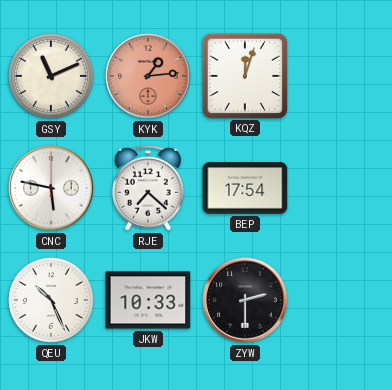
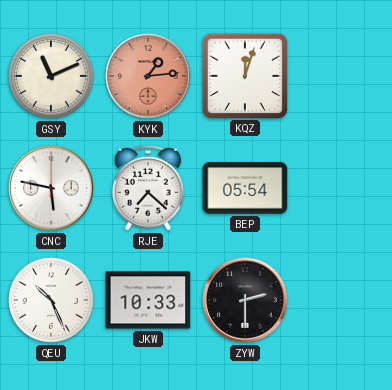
BEP: 17:54 -> 05:54
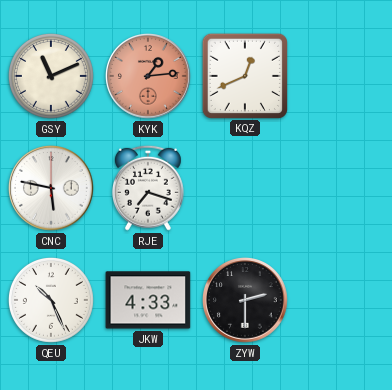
KQZ: 12:03 -> 12:41
RJE: 7:22 -> 7:18
BEP: 05:54 -> none
JKW: 10:33 -> 4:33
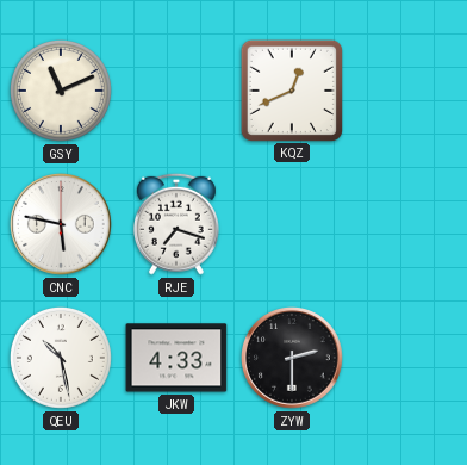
KYK: 1:14 -> none
QEU: 10:26 -> 10:28
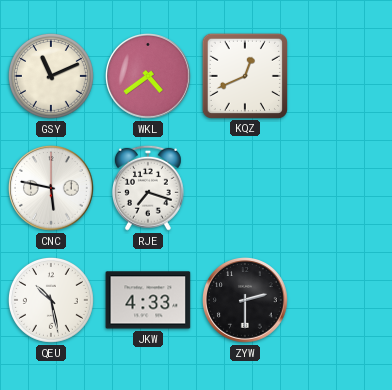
WKL: none -> 4:39
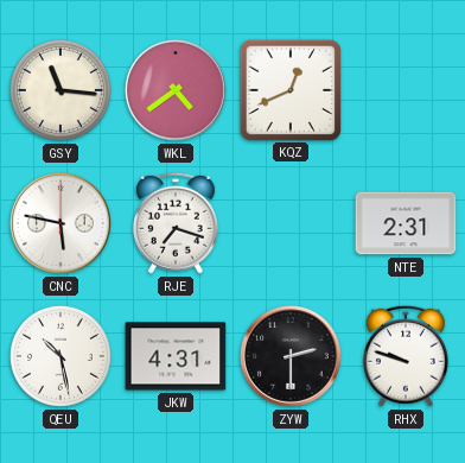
GSY: 11:11 -> 11:16
NTE: none -> 2:31
JKW: 4:33 -> 4:31
RHX: none -> 9:48
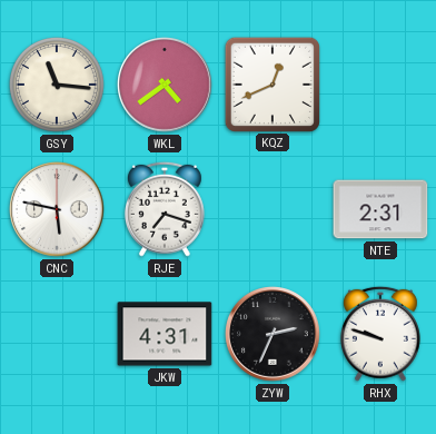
QEU: 10:28 -> none
ZYW: 2:30 -> 2:34
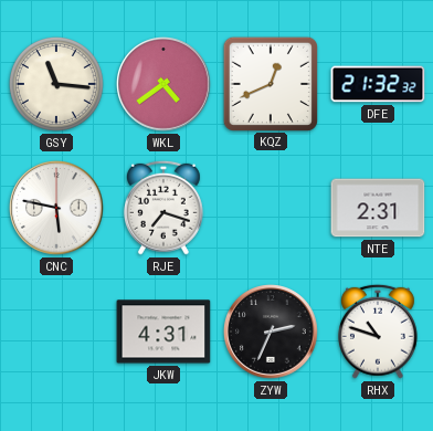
DFE: none -> 21:32
RHX: 9:48 -> 10:48
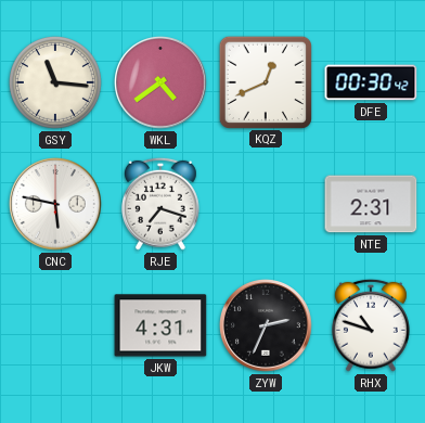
DFE: 21:32 -> 00:30
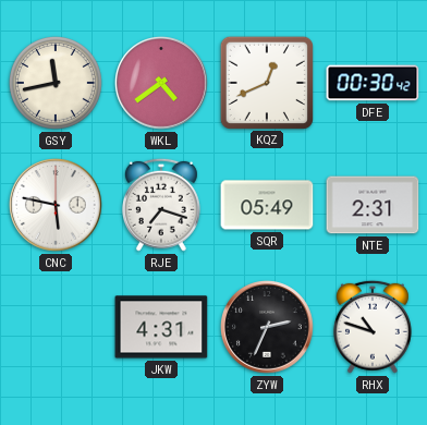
GSY: 11:16 -> 11:43
SQR: none -> 05:49
